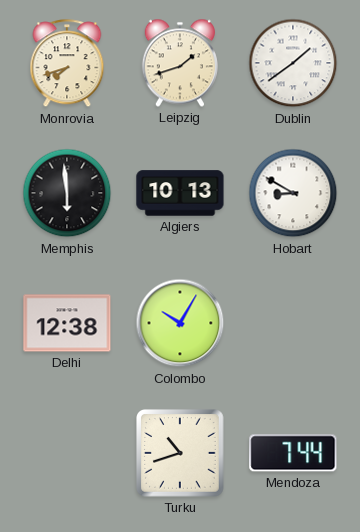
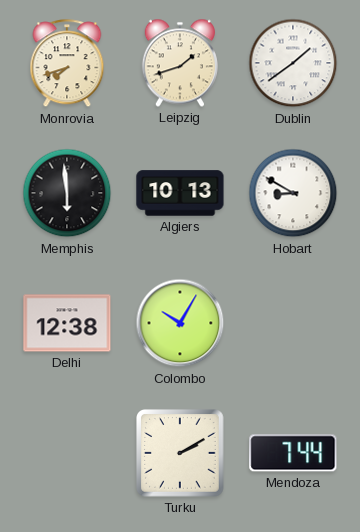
Turku: 10:42 -> 2:10
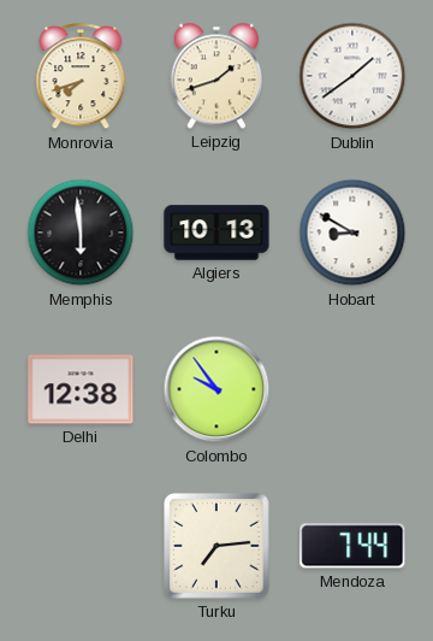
Colombo: 10:05 -> 9:54
Turku: 2:10 -> 7:14
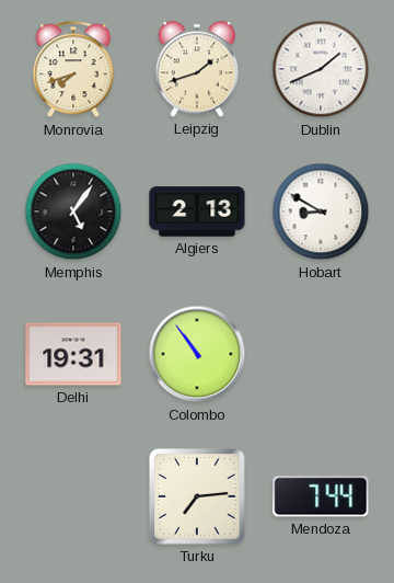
Dublin: 1:39 -> 1:41
Memphis: 5:59 -> 5:06
Algiers: 10:13 -> 2:13
Delhi: 12:38 -> 19:31
Colombo: 9:54 -> 10:54
